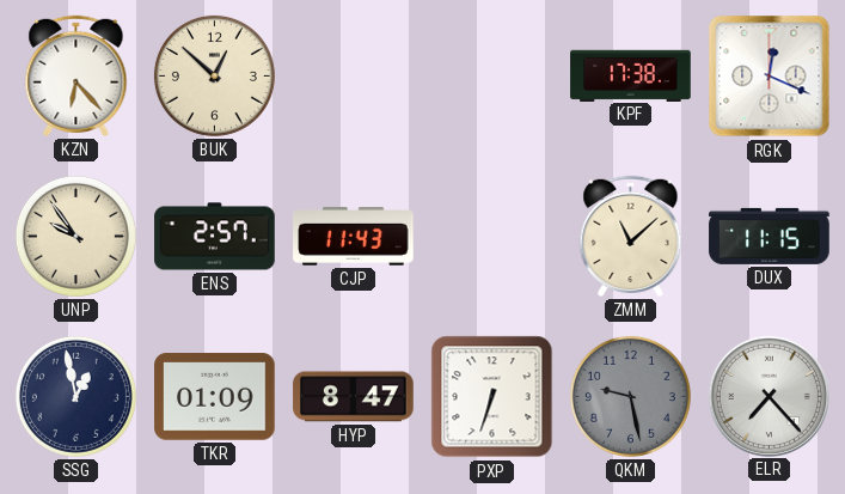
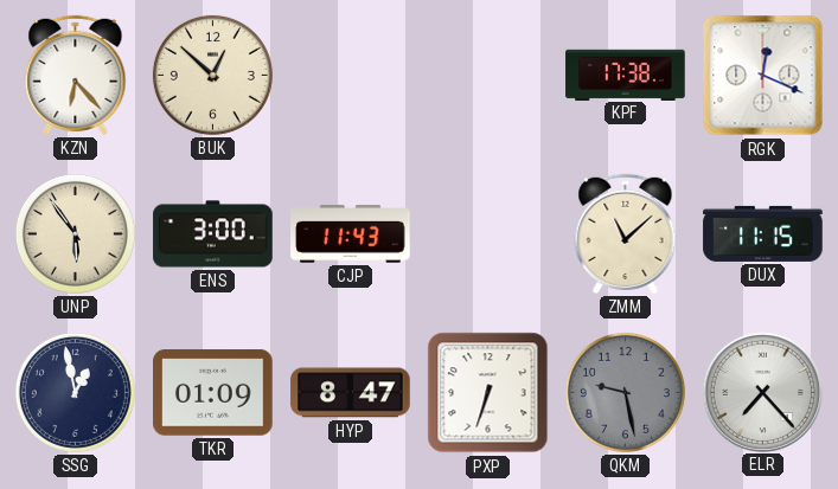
UNP: 9:54 -> 5:54
ENS: 2:57 -> 3:00
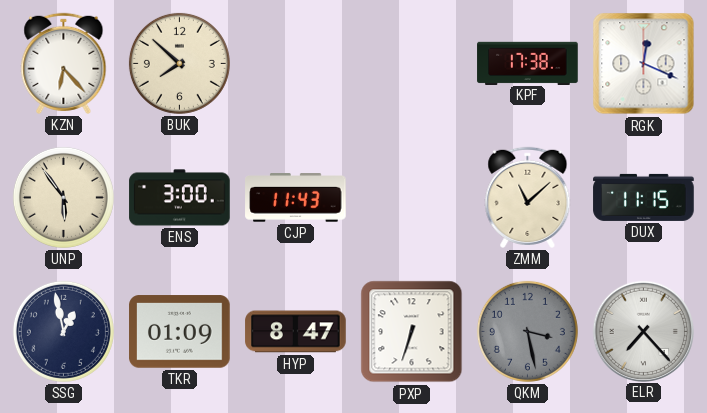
BUK: 12:52 -> 7:52
QKM: 9:28 -> 3:28
